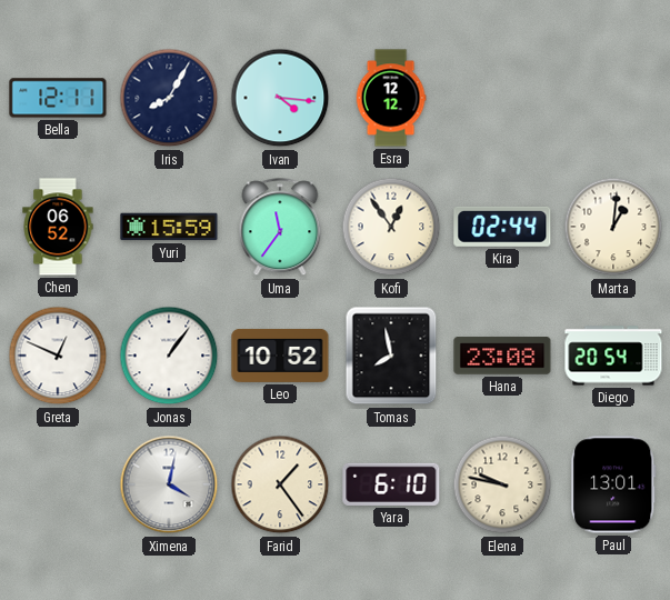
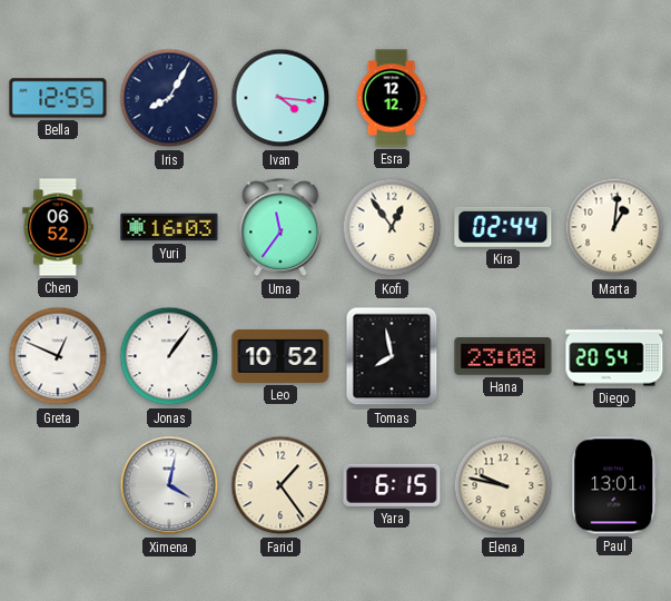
Bella: 12:11 -> 12:55
Yuri: 15:59 -> 16:03
Yara: 6:10 -> 6:15
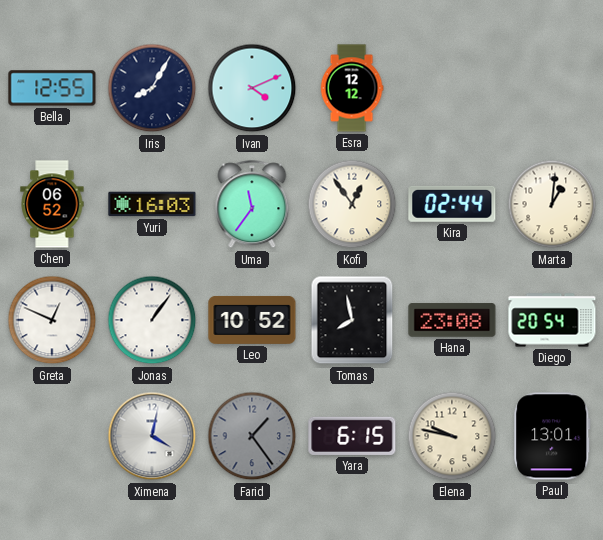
Ivan: 4:16 -> 4:11
Farid dial: cream -> grey
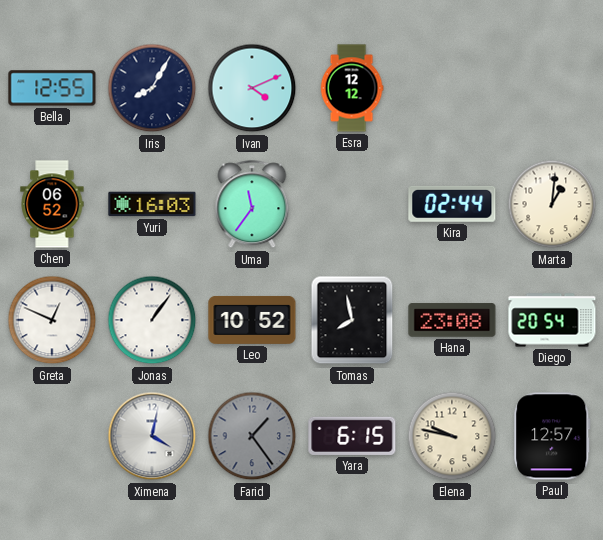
Kofi: 12:54 -> none
Paul: 13:01 -> 12:57
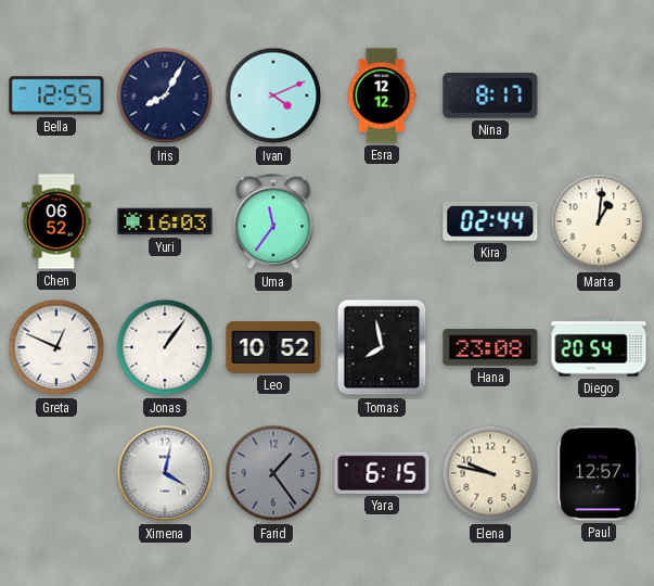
Nina: none -> 8:17
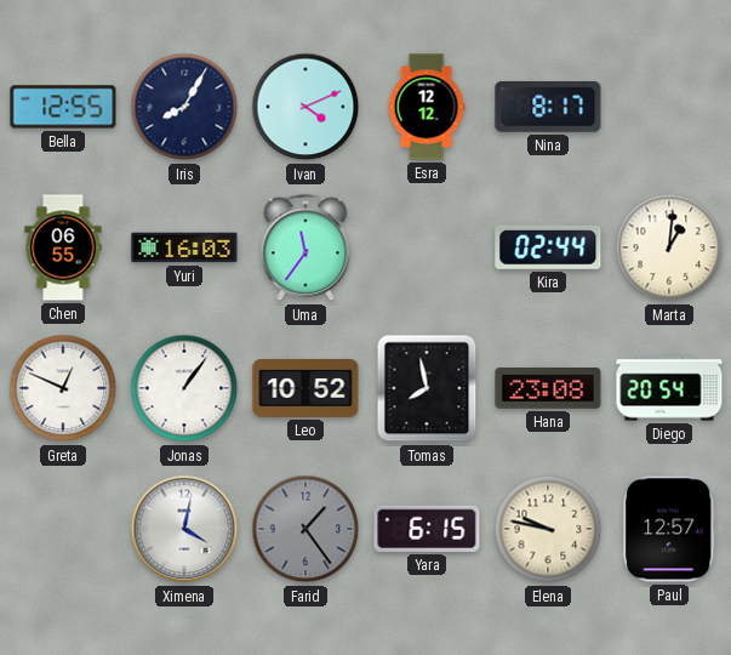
Chen: 06:52 -> 06:55
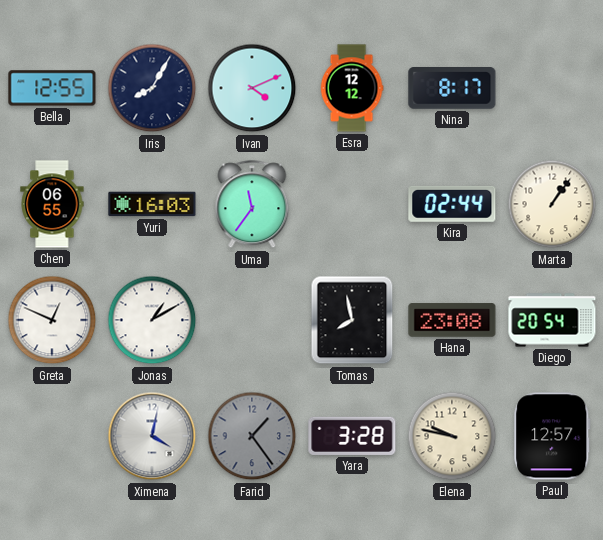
Marta: 1:01 -> 1:06
Jonas: 1:06 -> 1:10
Leo: 10:52 -> none
Yara: 6:15 -> 3:28
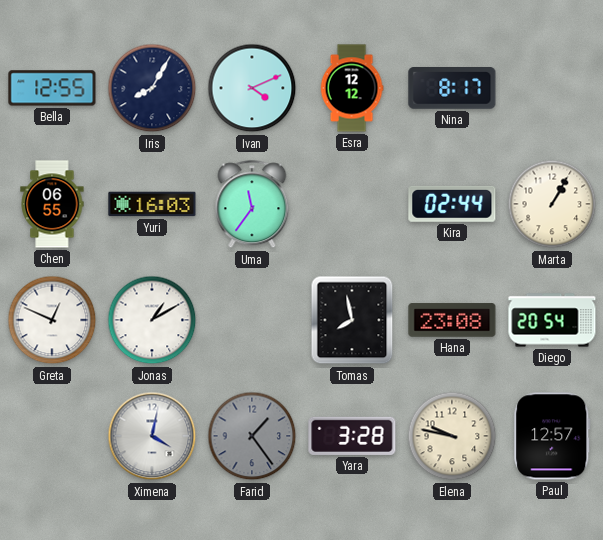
Marta: 1:06 -> 1:05
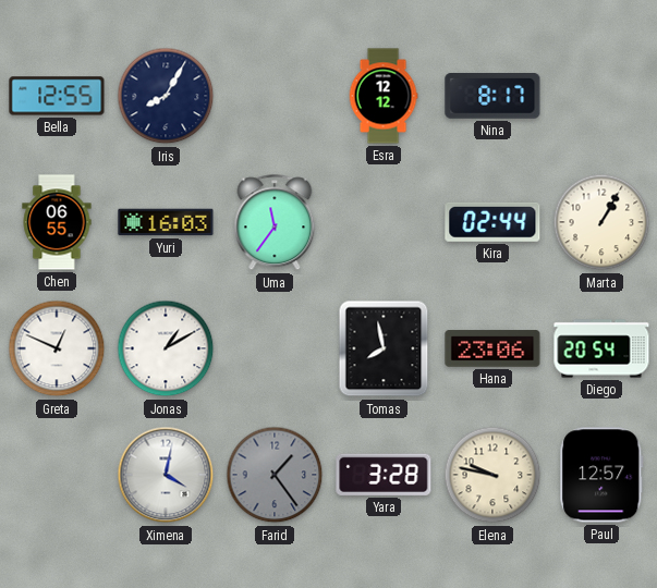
Ivan: 4:11 -> none
Hana: 23:08 -> 23:06
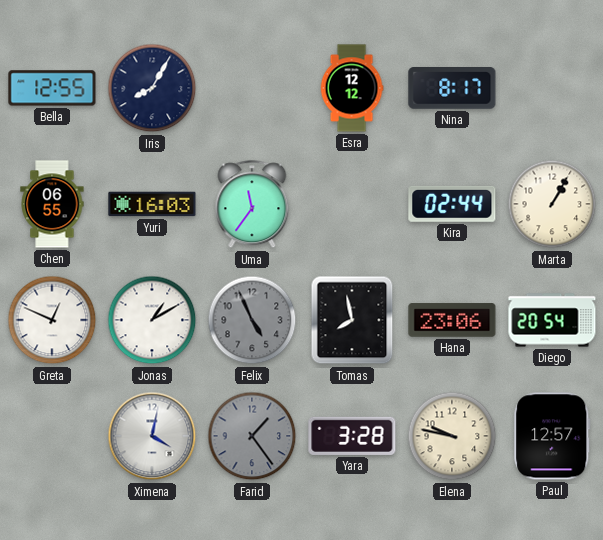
Felix: none -> 4:56
